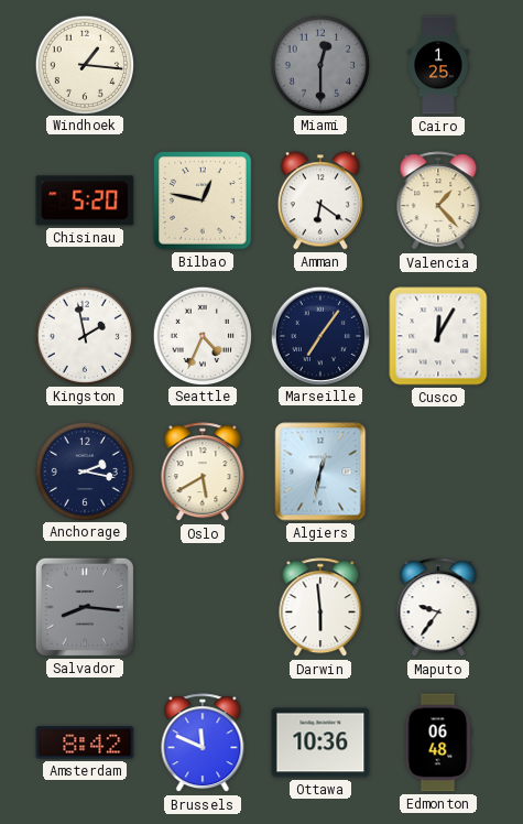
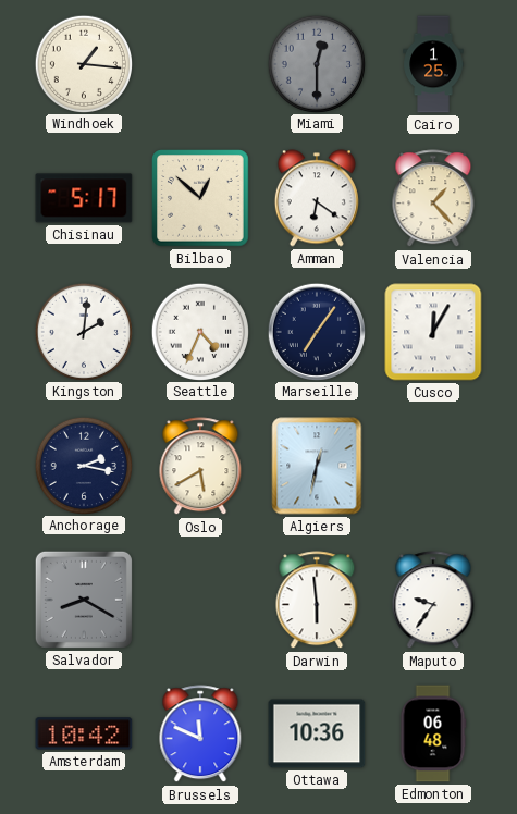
Chisinau: 5:20 -> 5:17
Bilbao: 12:47 -> 12:52
Kingston: 1:58 -> 2:01
Salvador: 8:16 -> 8:20
Amsterdam: 8:42 -> 10:42
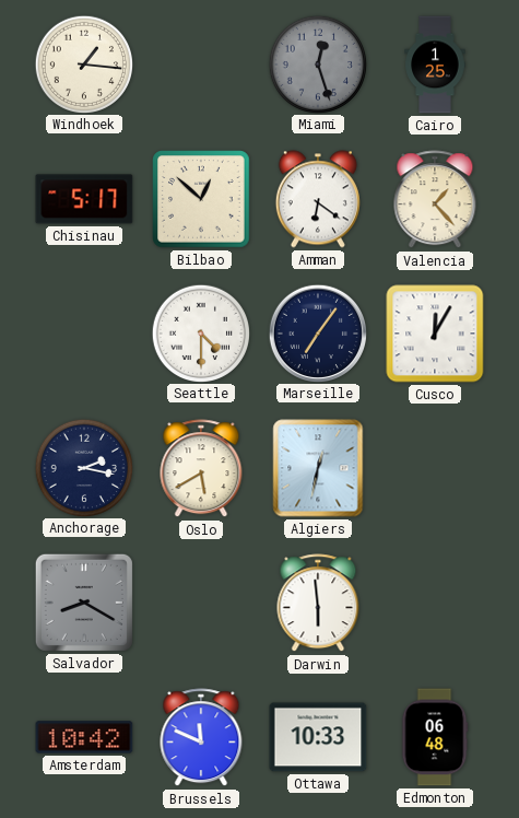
Miami: 12:30 -> 12:27
Kingston: 2:01 -> none
Seattle: 4:34 -> 4:30
Maputo: 9:36 -> none
Ottawa: 10:36 -> 10:33
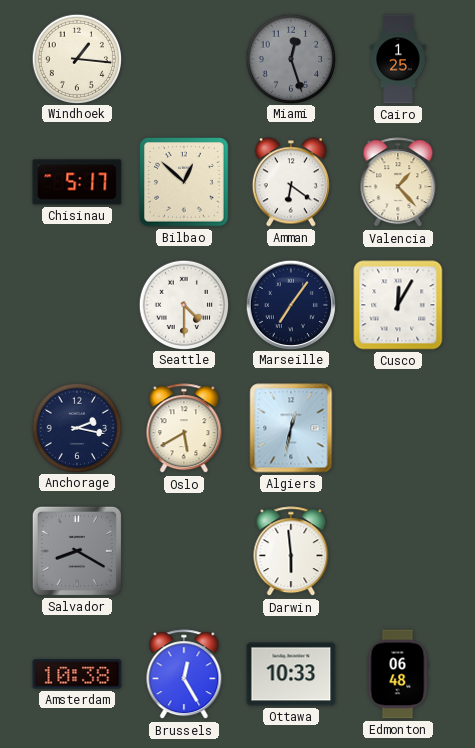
Amsterdam: 10:42 -> 10:38
Brussels: 11:49 -> 12:25
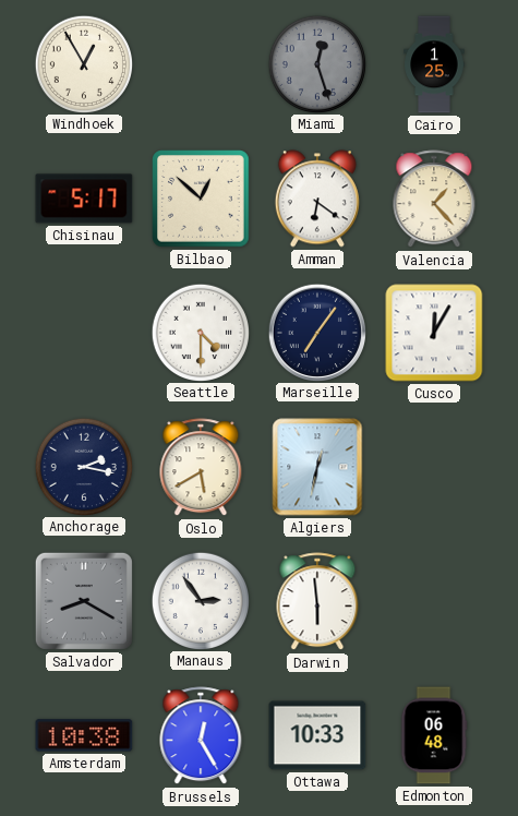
Windhoek: 1:16 -> 12:55
Manaus: none -> 2:54
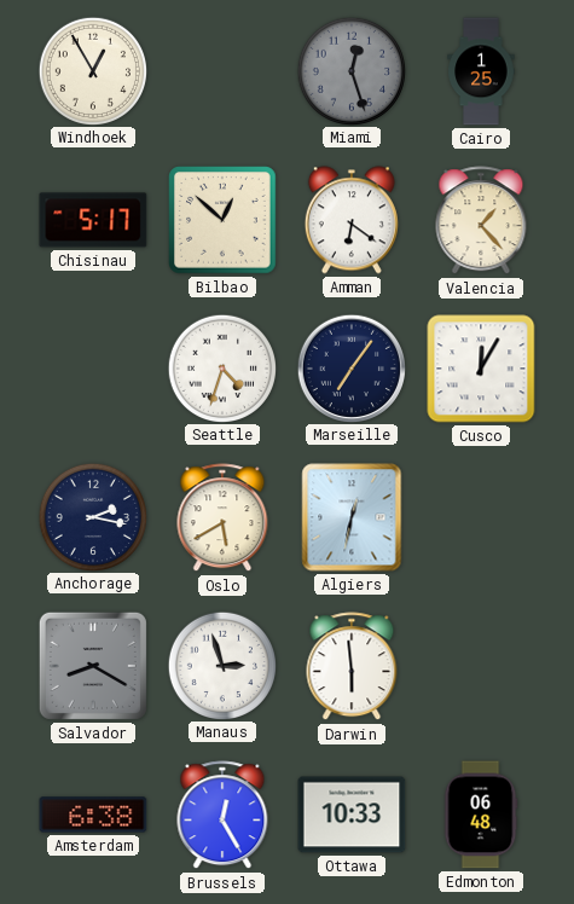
Seattle: 4:30 -> 4:33
Manaus: 2:54 -> 2:57
Amsterdam: 10:38 -> 6:38
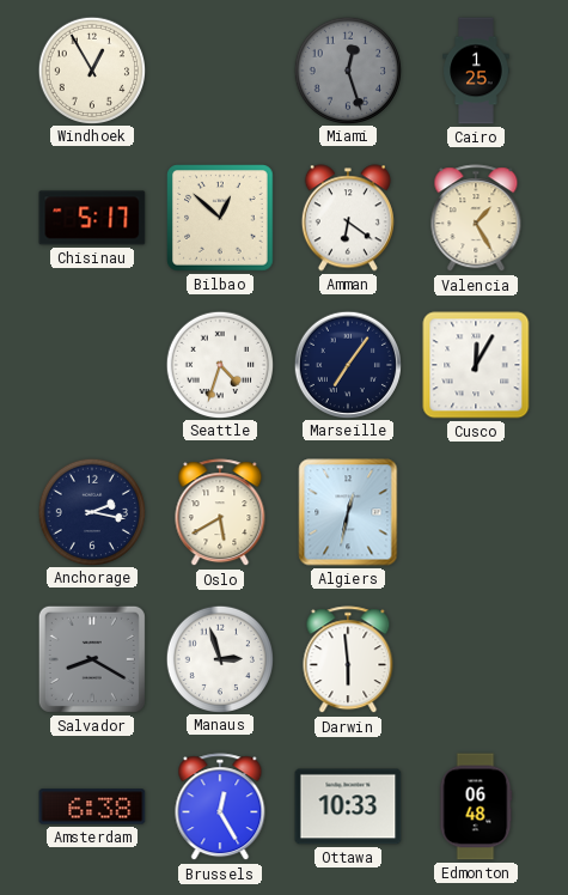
Valencia: 1:23 -> 1:25
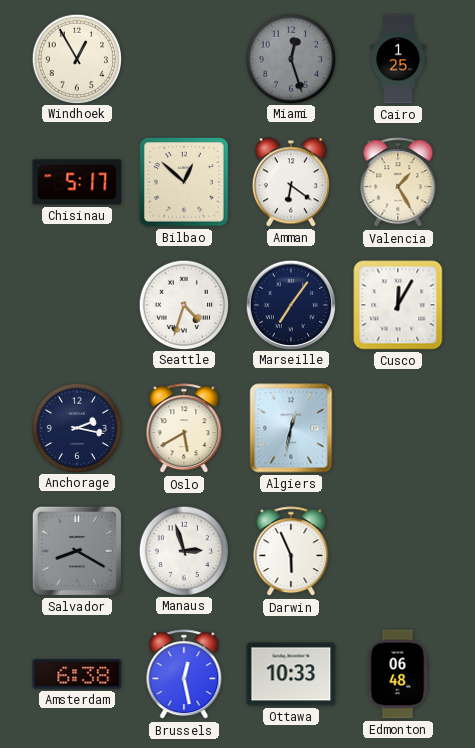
Darwin: 5:59 -> 5:56
Brussels: 12:25 -> 12:28
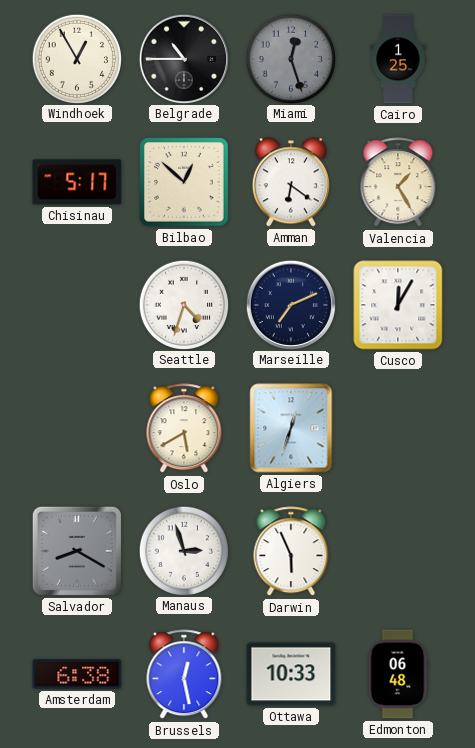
Belgrade: none -> 10:45
Marseille: 7:06 -> 7:11
Anchorage: 2:17 -> none
Algiers: 12:32 -> 12:33
